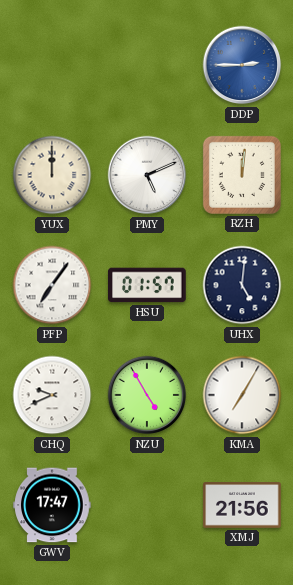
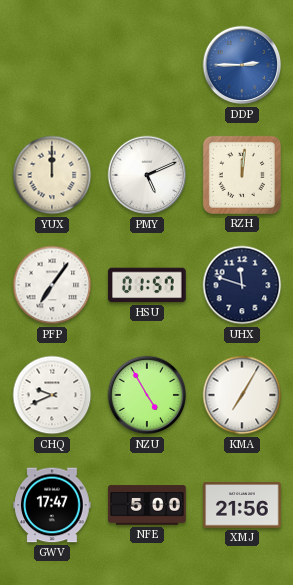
UHX: 5:01 -> 11:48
NFE: none -> 5:00
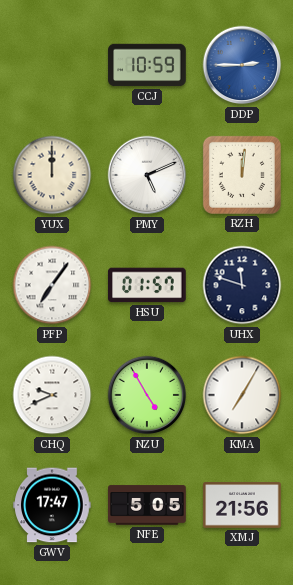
CCJ: none -> 10:59
NFE: 5:00 -> 5:05
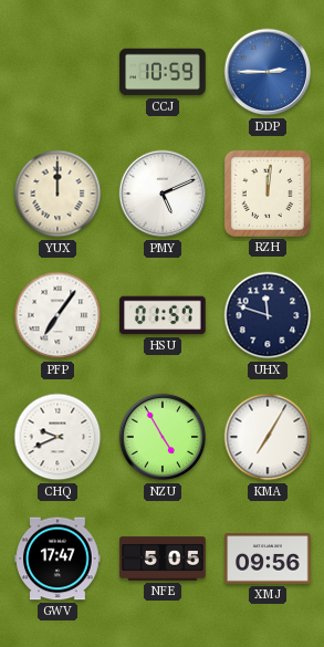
XMJ: 21:56 -> 09:56
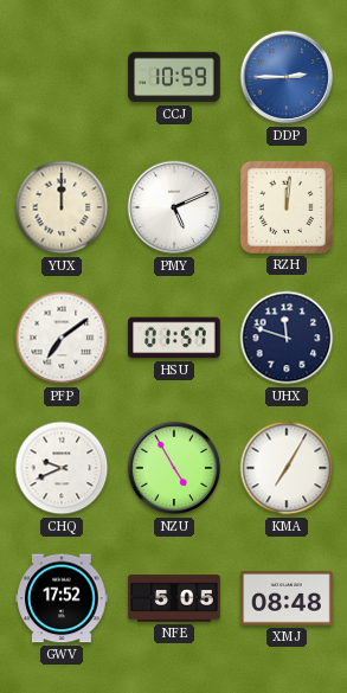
PFP: 7:06 -> 7:09
GWV: 17:47 -> 17:52
XMJ: 09:56 -> 08:48
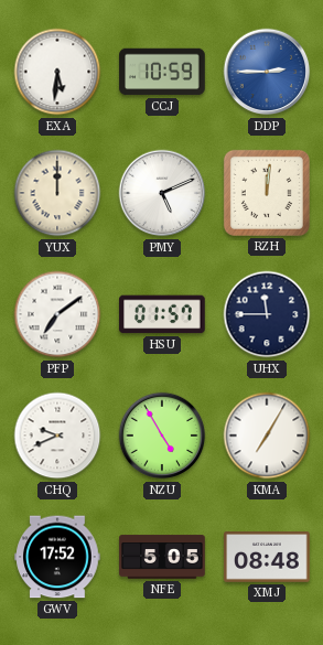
EXA: none -> 5:31
UHX: 11:48 -> 11:45
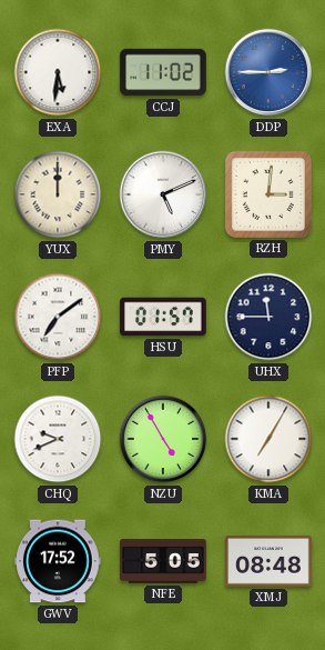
CCJ: 10:59 -> 11:02
RZH: 12:01 -> 3:01
